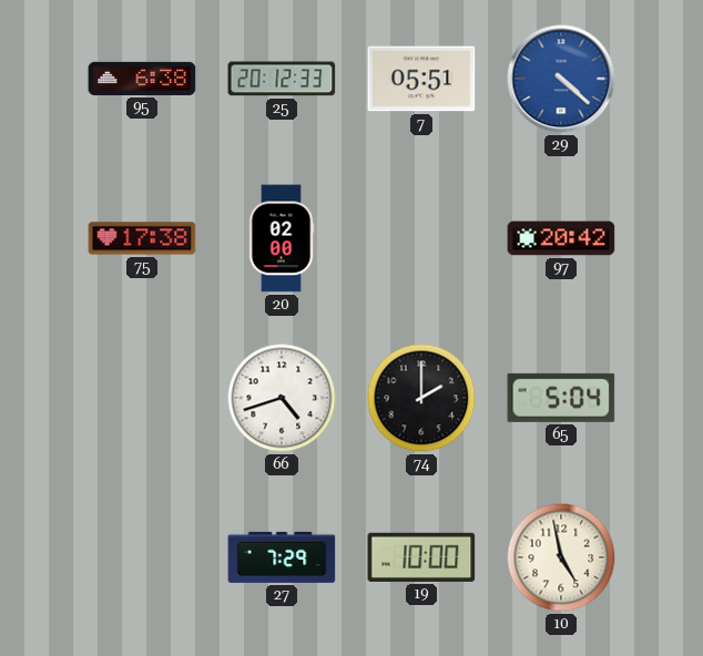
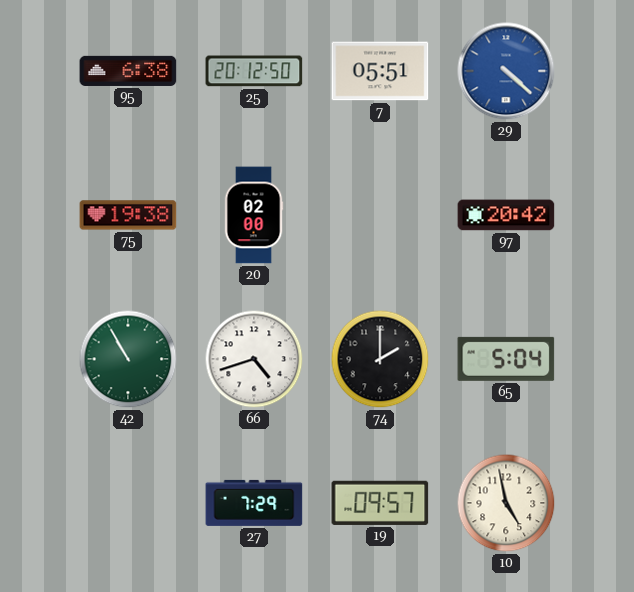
25: 20:12:33 -> 20:12:50
75: 17:38 -> 19:38
42: none -> 10:55
19: 10:00 -> 09:57
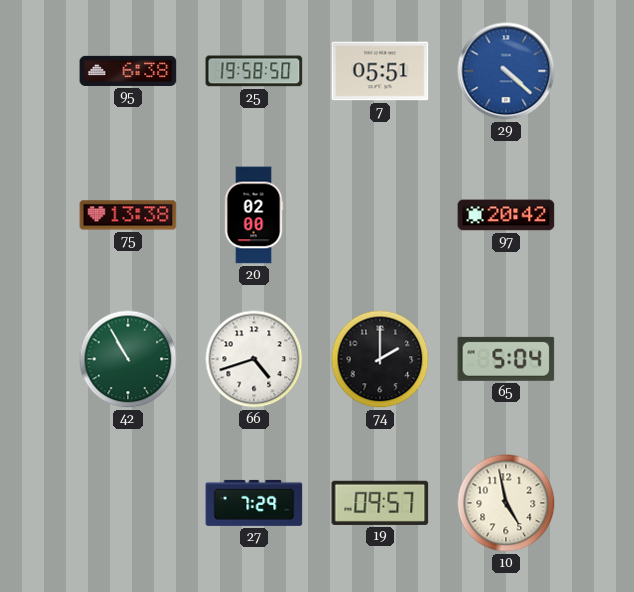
25: 20:12 -> 19:58
75: 19:38 -> 13:38
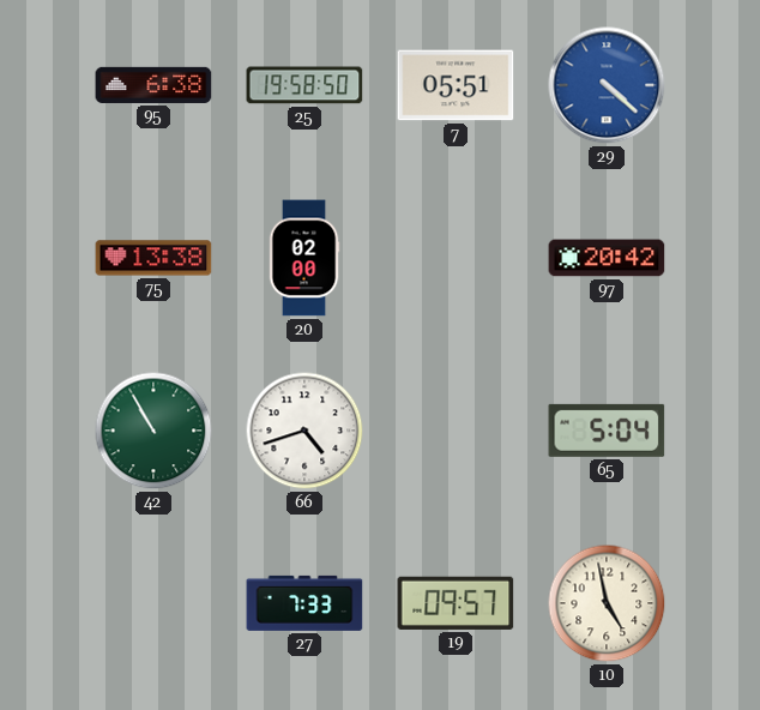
74: 2:00 -> none
27: 7:29 -> 7:33
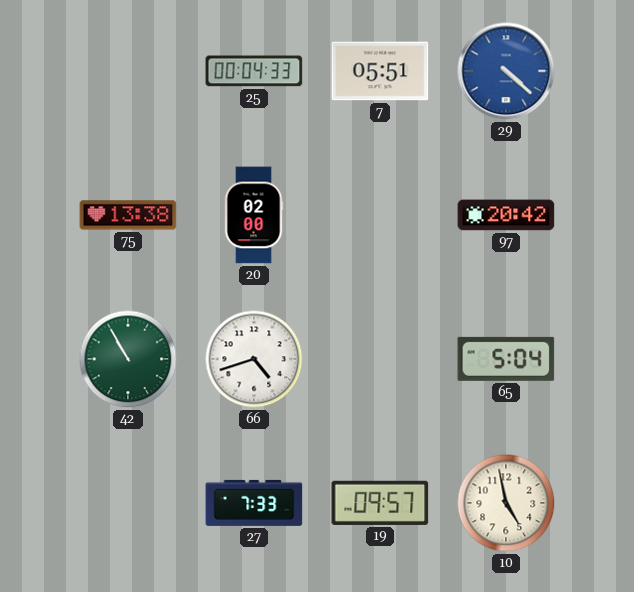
95: 6:38 -> none
25: 19:58 -> 00:04
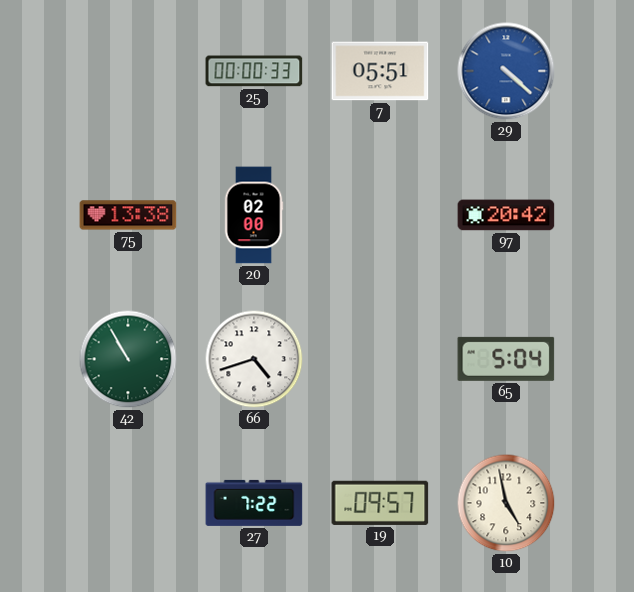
25: 00:04 -> 00:00
27: 7:33 -> 7:22
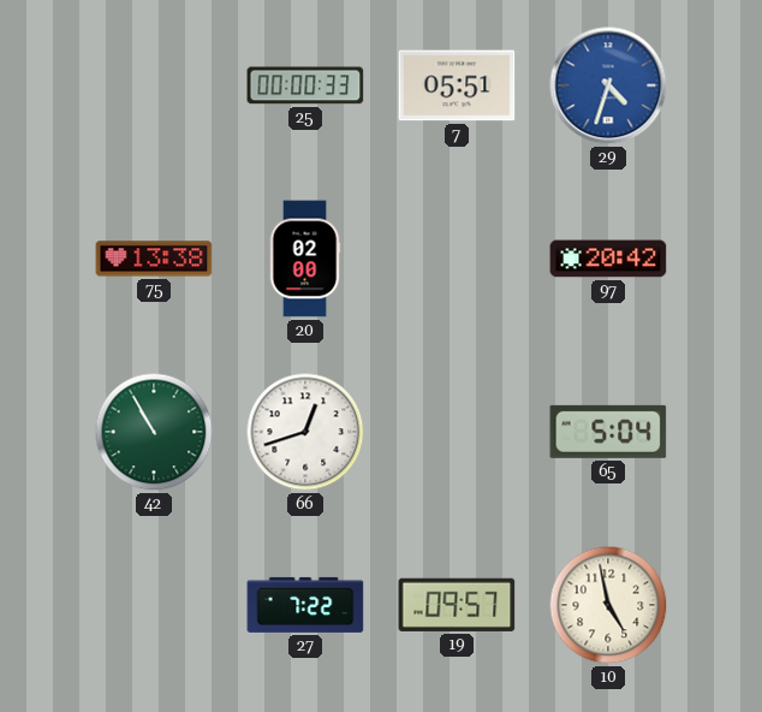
29: 4:22 -> 4:33
66: 4:42 -> 12:42
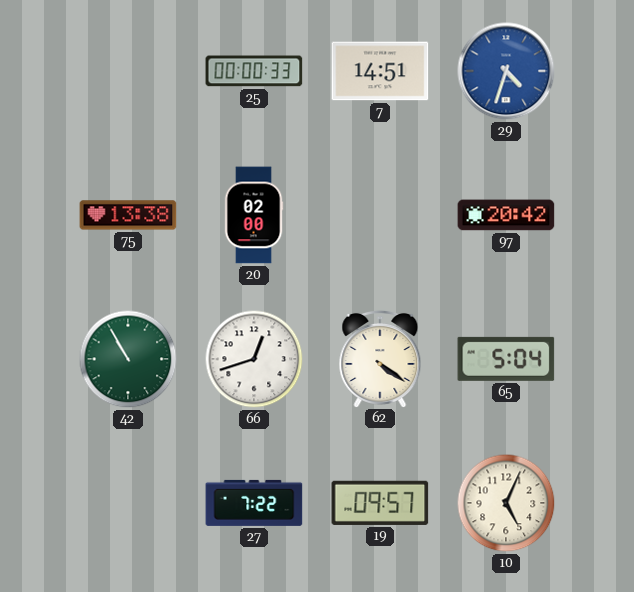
7: 05:51 -> 14:51
62: none -> 4:21
10: 4:58 -> 5:04
